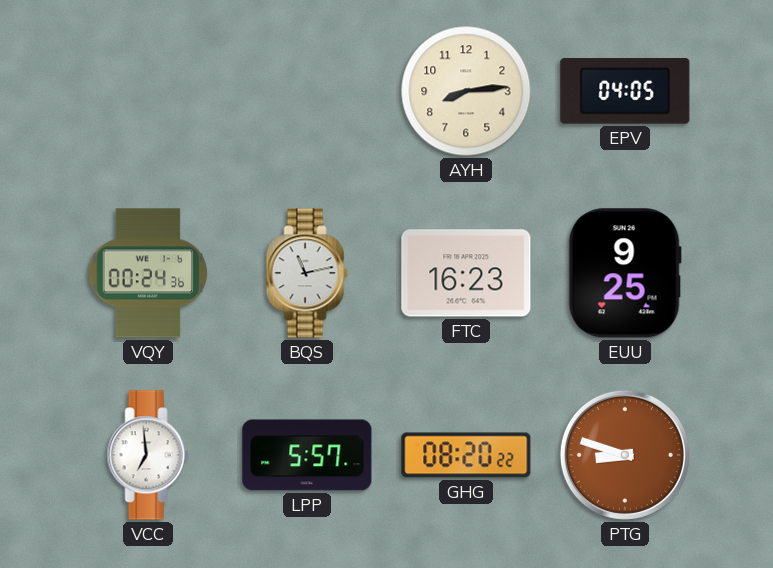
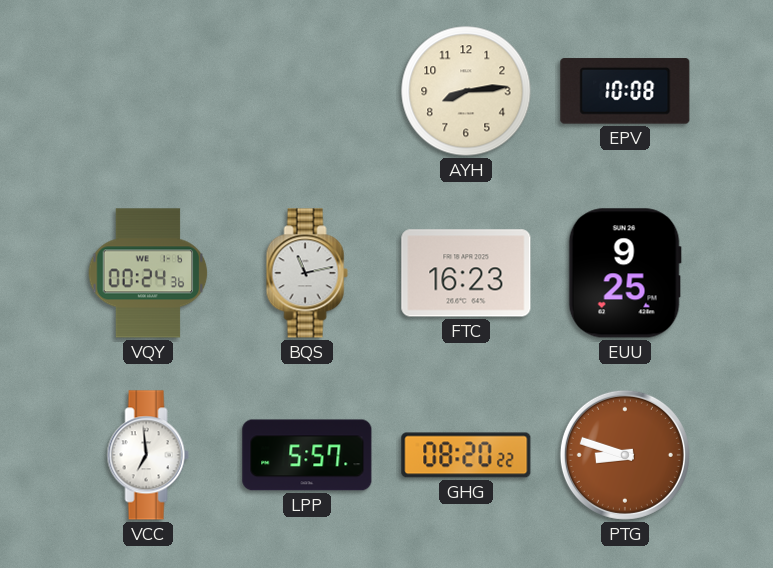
EPV: 04:05 -> 10:08
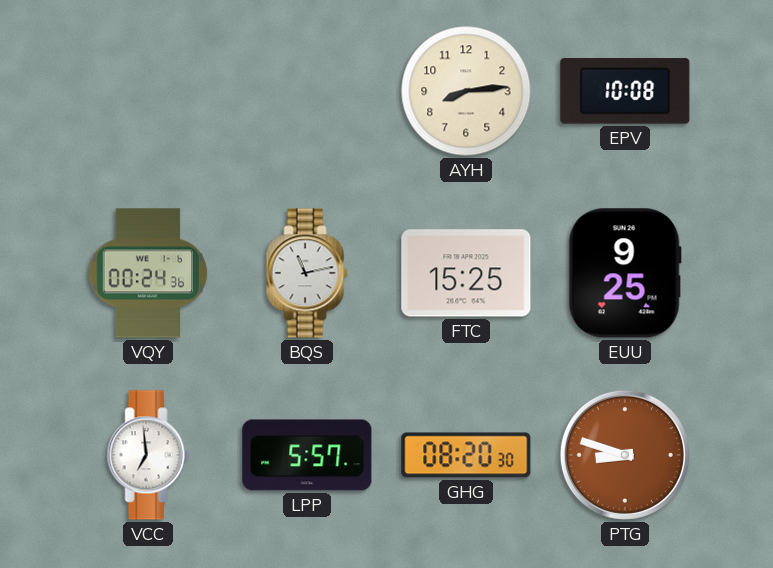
FTC: 16:23 -> 15:25
GHG: 08:20:22 -> 08:20:30
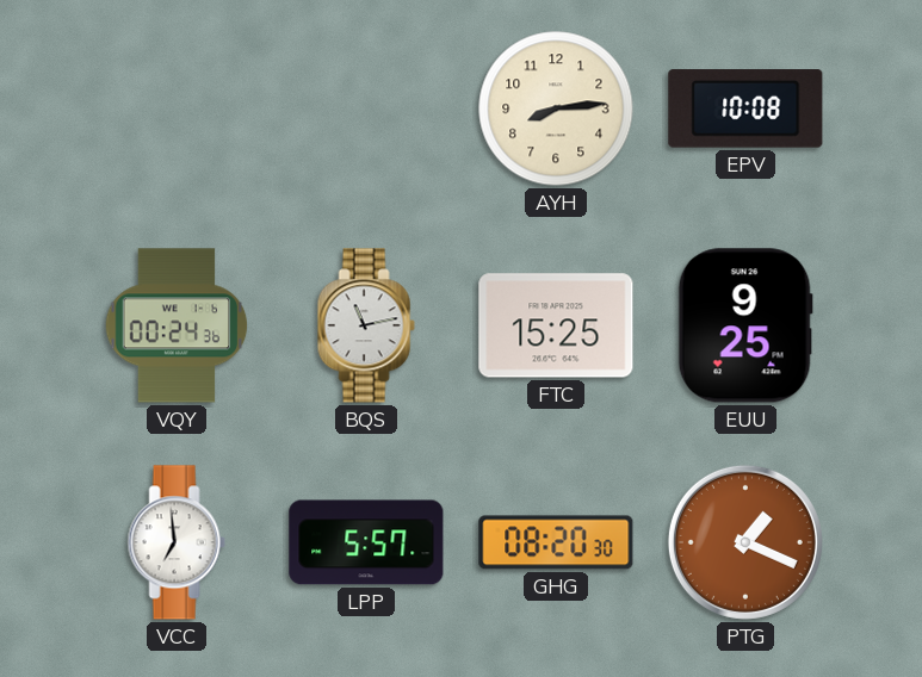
PTG: 8:48 -> 1:19
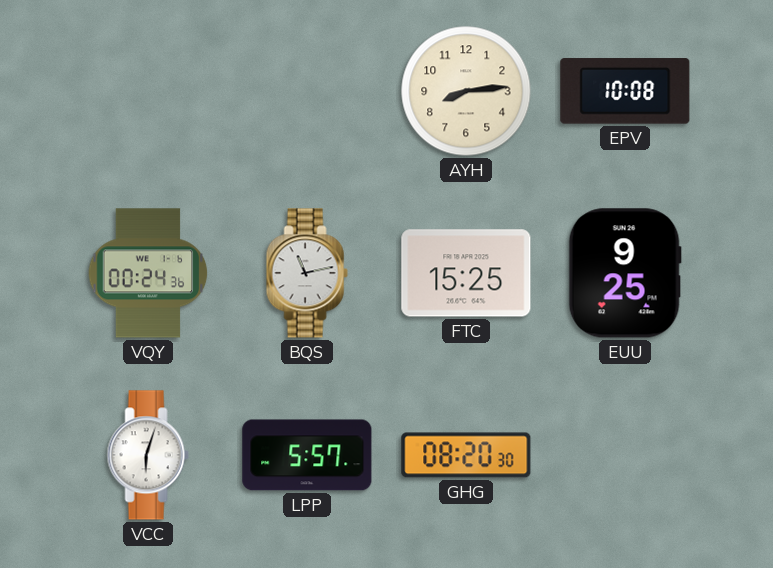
VCC: 6:59 -> 6:03
PTG: 1:19 -> none
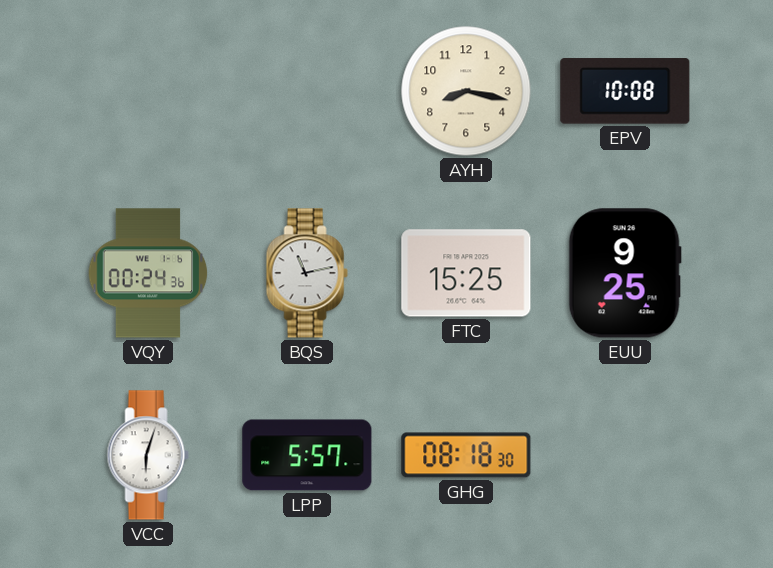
AYH: 8:14 -> 8:17
GHG: 08:20 -> 08:18
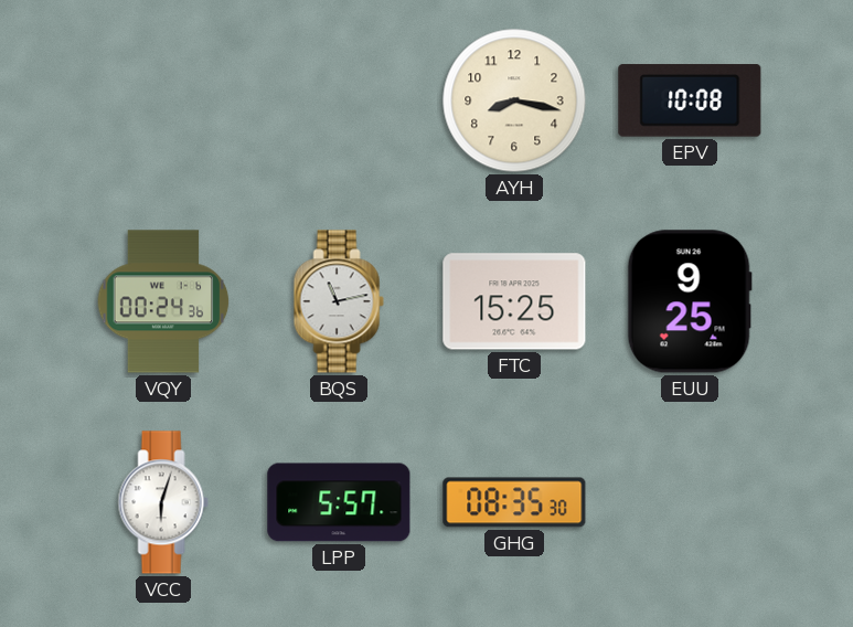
GHG: 08:18 -> 08:35
